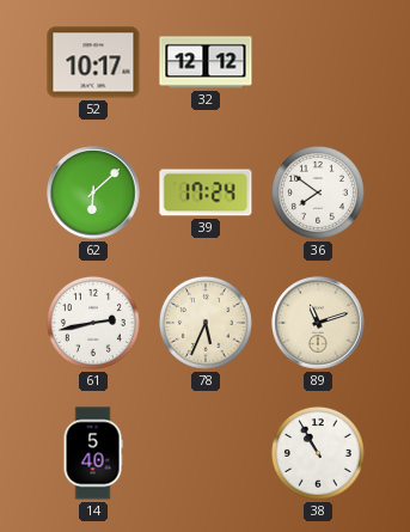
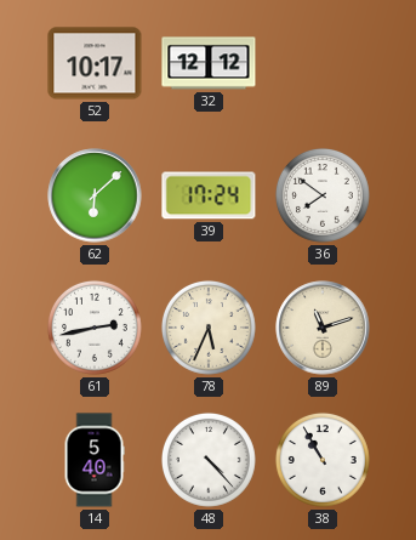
48: none -> 4:23
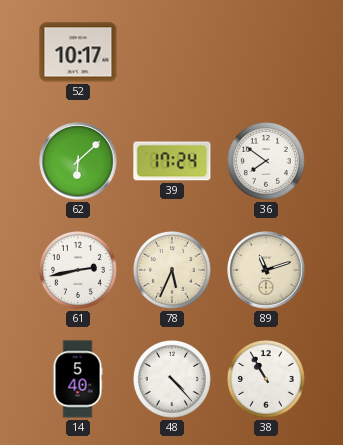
32: 12:12 -> none
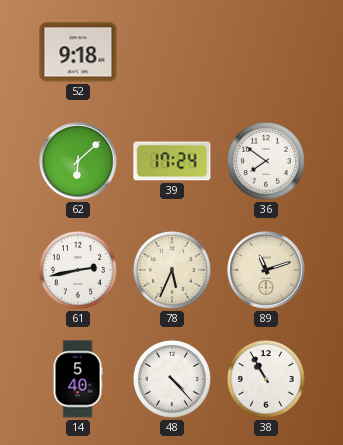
52: 10:17 -> 9:18
